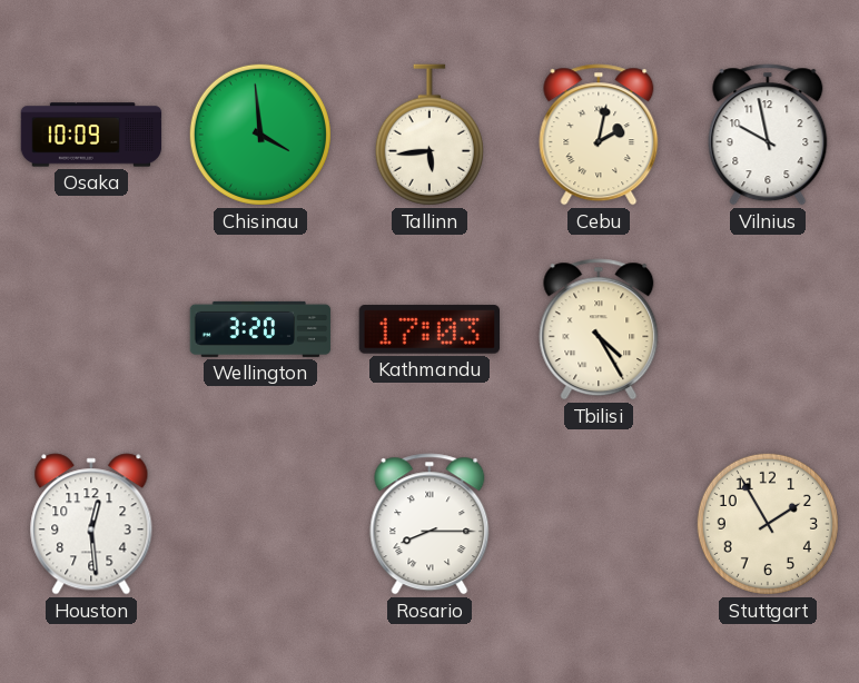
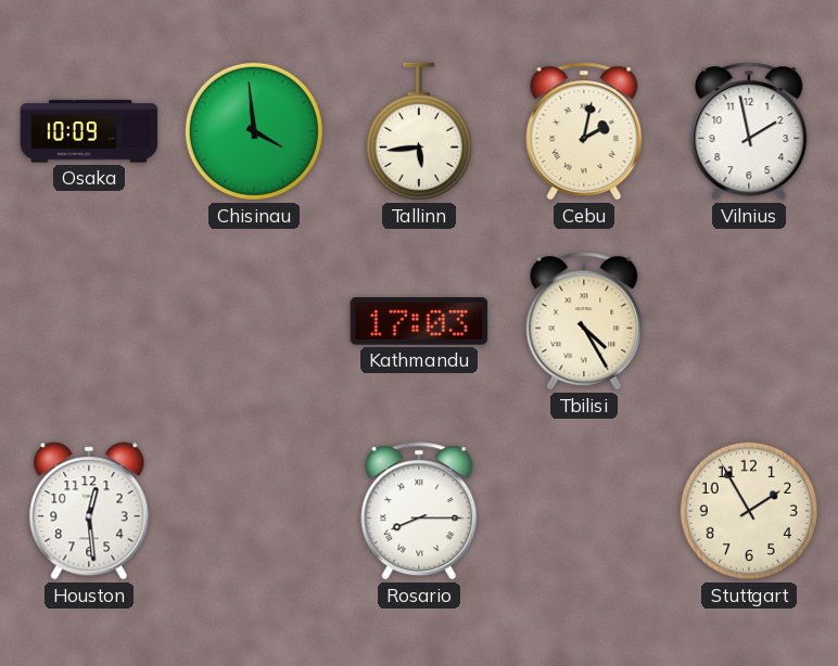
Vilnius: 9:58 -> 1:58
Wellington: 3:20 -> none
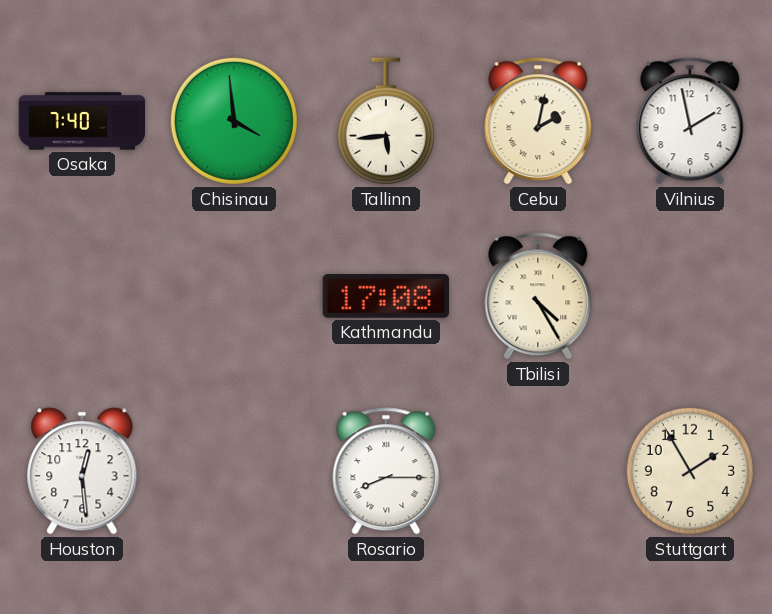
Osaka: 10:09 -> 7:40
Kathmandu: 17:03 -> 17:08
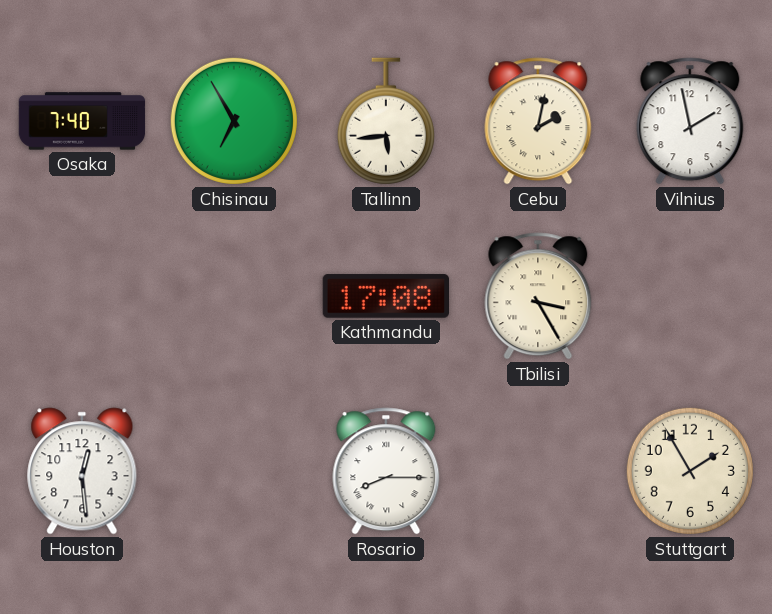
Chisinau: 3:59 -> 6:55
Tbilisi: 4:25 -> 3:25
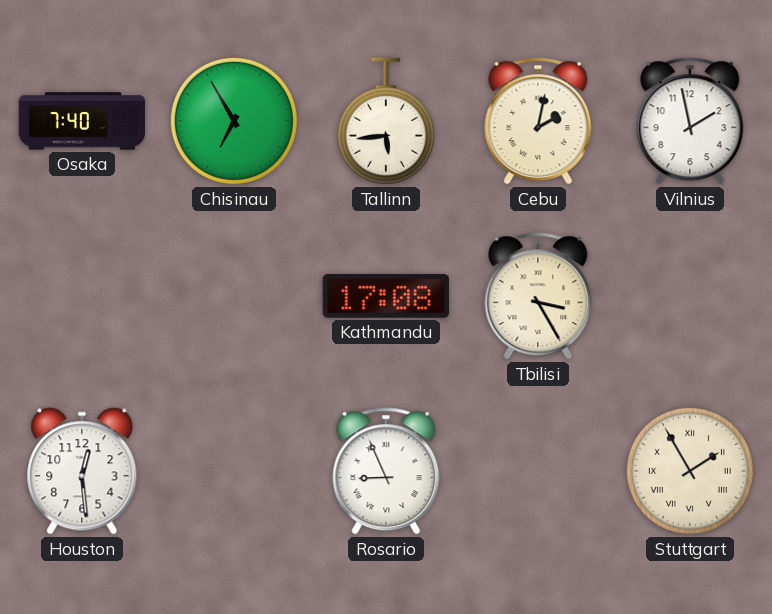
Rosario: 8:15 -> 8:56
Stuttgart numerals: Arabic -> Roman
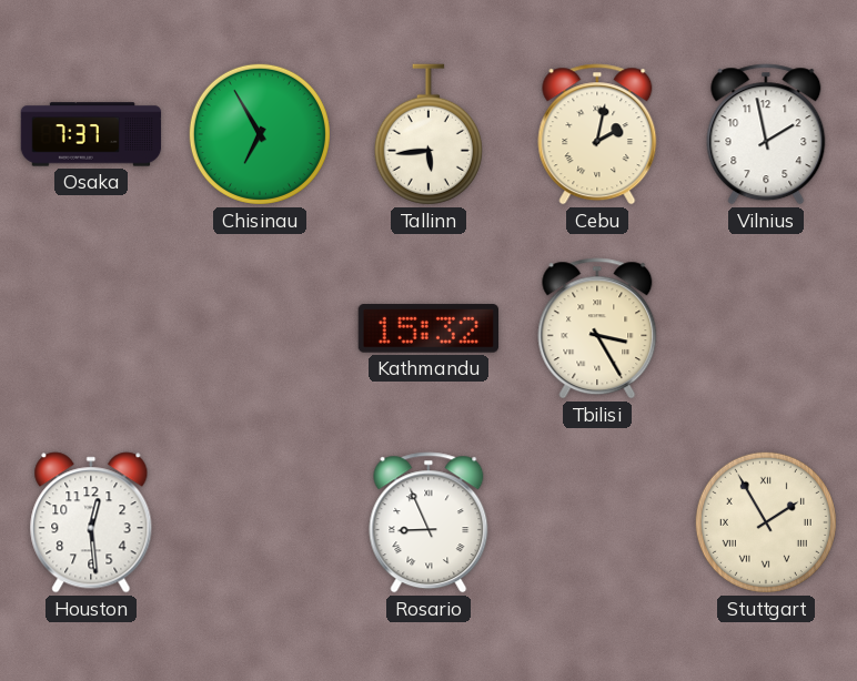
Osaka: 7:40 -> 7:37
Kathmandu: 17:08 -> 15:32
